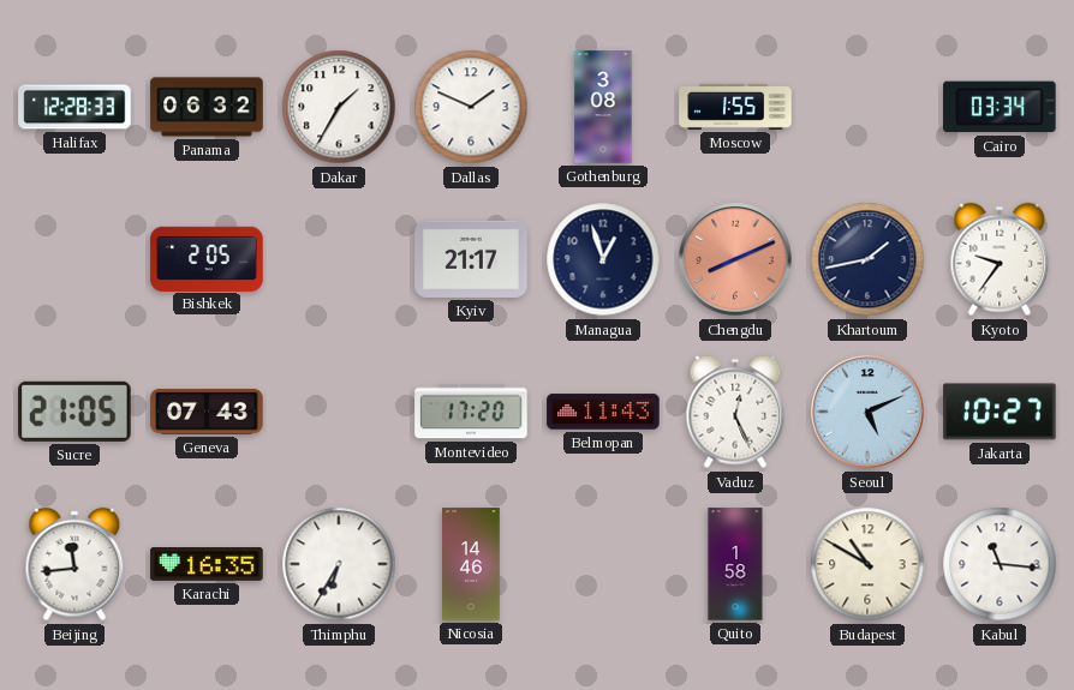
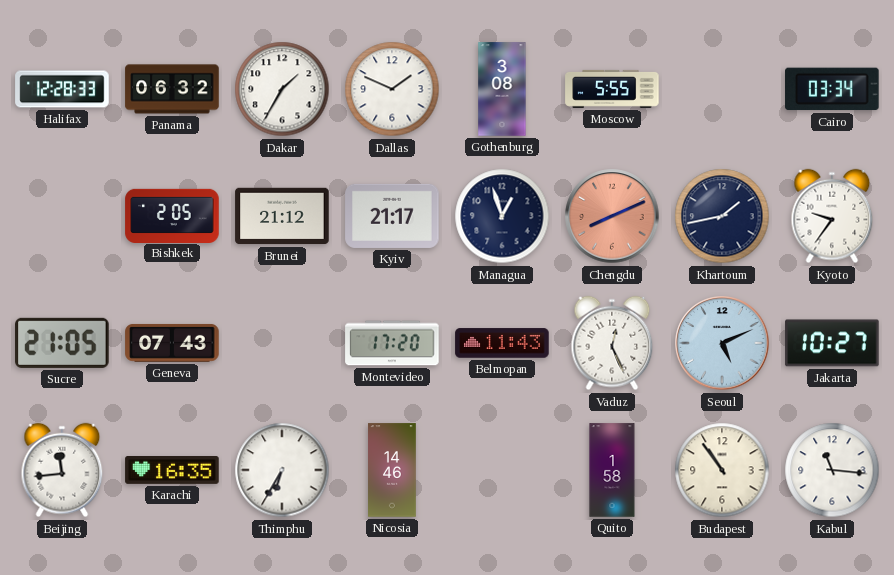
Moscow: 1:55 -> 5:55
Brunei: none -> 21:12
Budapest: 10:50 -> 10:54
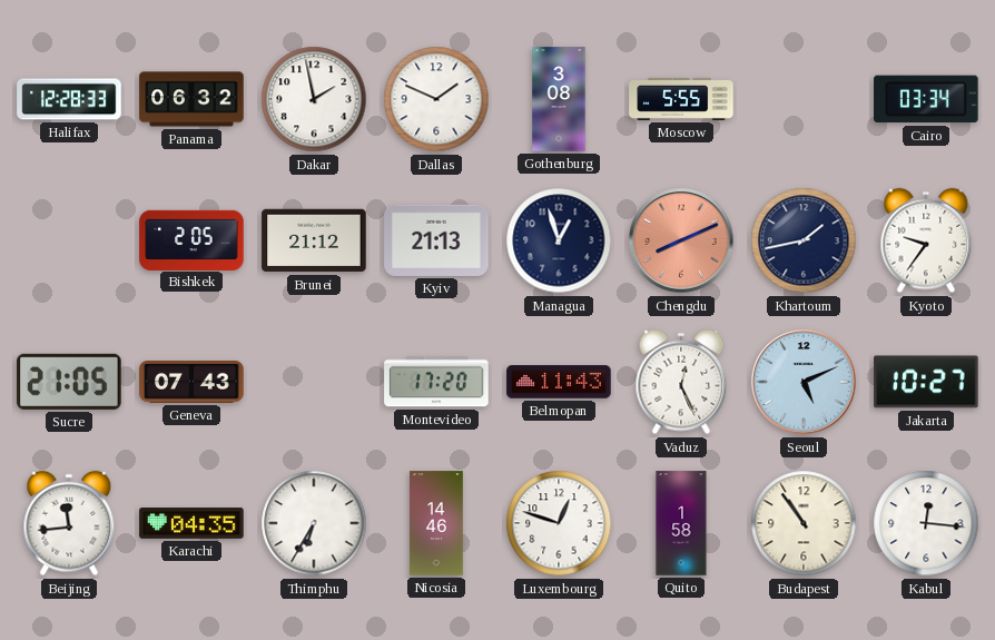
Dakar: 1:35 -> 1:58
Kyiv: 21:17 -> 21:13
Karachi: 16:35 -> 04:35
Luxembourg: none -> 12:48
Kabul: 11:16 -> 12:16
